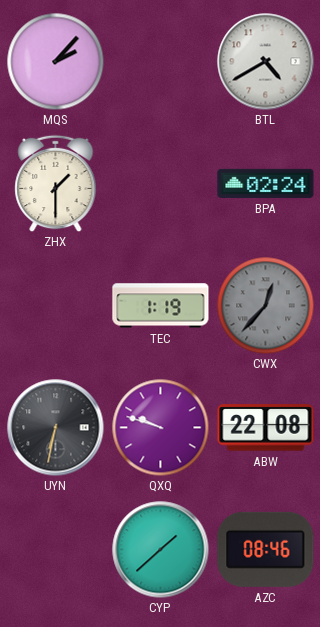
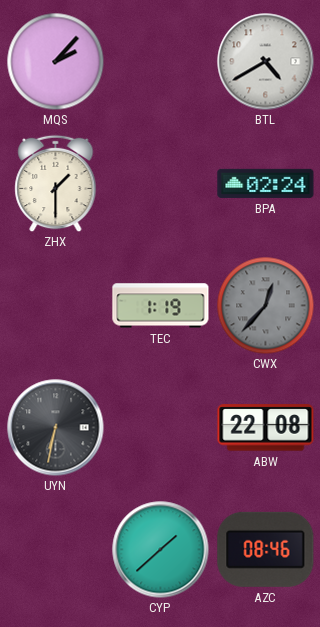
QXQ: 9:48 -> none
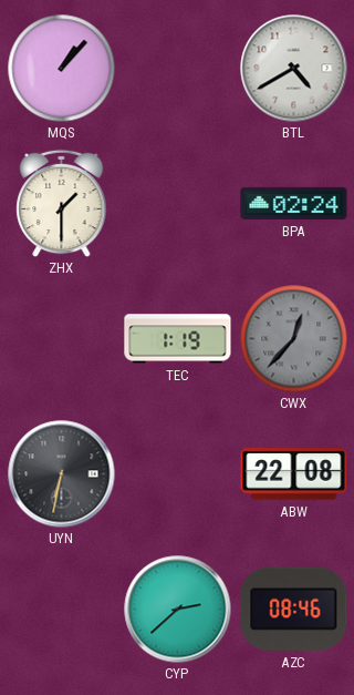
MQS: 2:07 -> 1:07
CYP: 1:38 -> 2:38
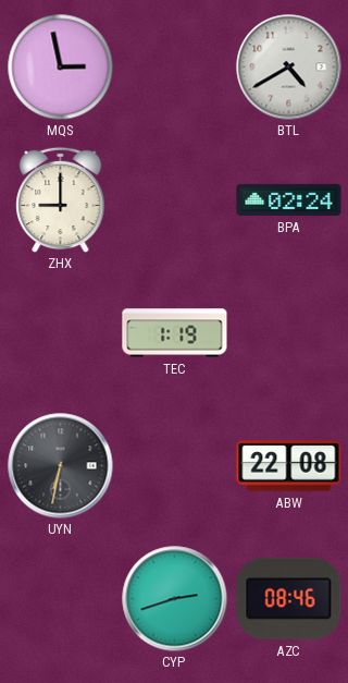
MQS: 1:07 -> 2:58
ZHX: 1:30 -> 9:00
CWX: 12:37 -> none
CYP: 2:38 -> 2:42
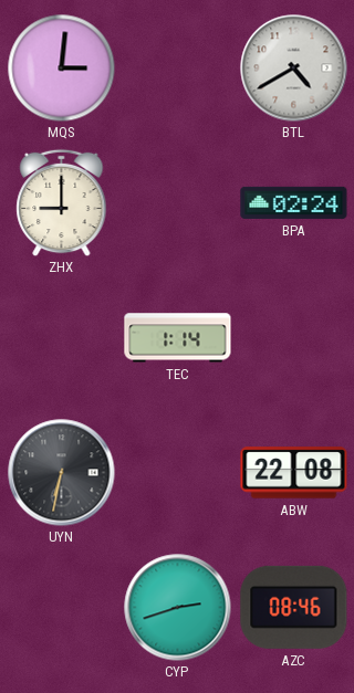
MQS: 2:58 -> 3:01
TEC: 1:19 -> 1:14
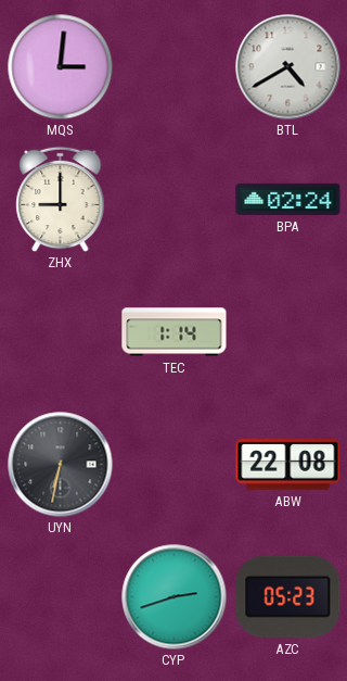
AZC: 08:46 -> 05:23
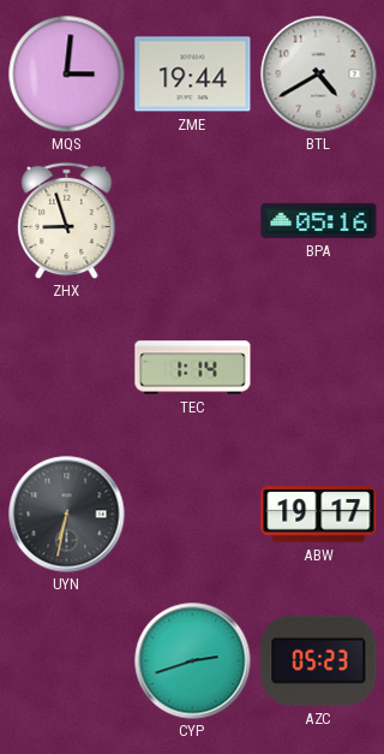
ZME: none -> 19:44
ZHX: 9:00 -> 8:57
BPA: 02:24 -> 05:16
ABW: 22:08 -> 19:17
